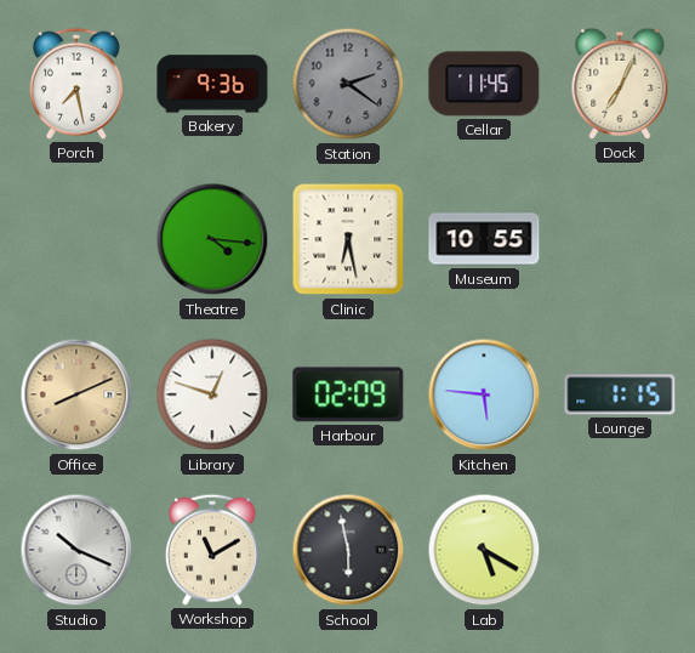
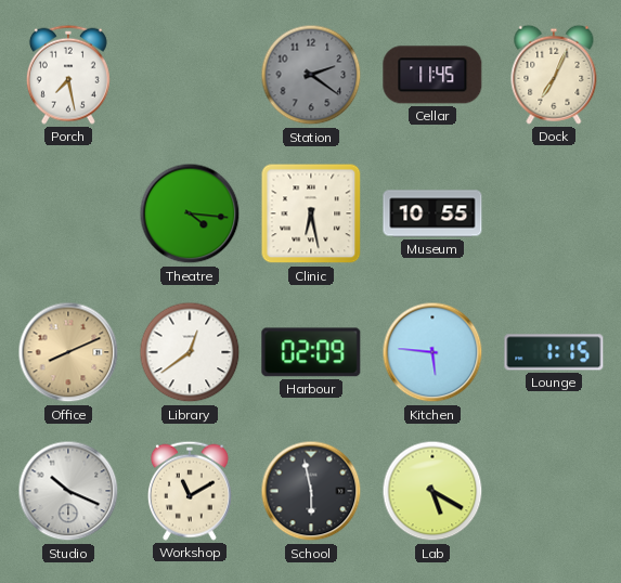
Bakery: 9:36 -> none
Library: 12:48 -> 12:39
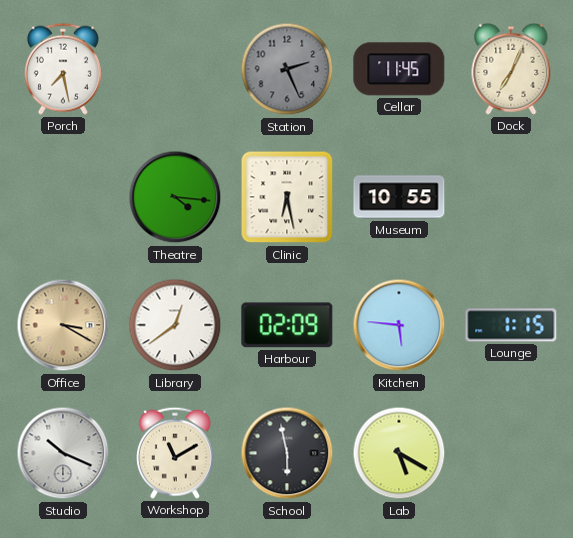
Station: 2:21 -> 2:26
Office: 8:11 -> 3:20
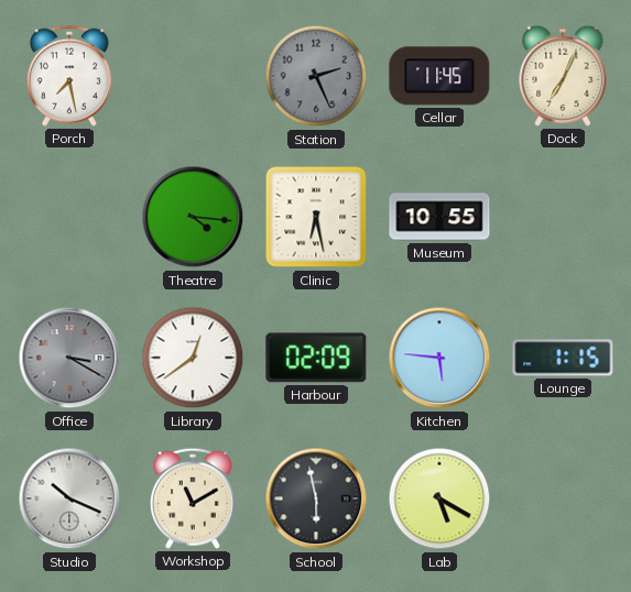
Office dial: champagne -> grey
